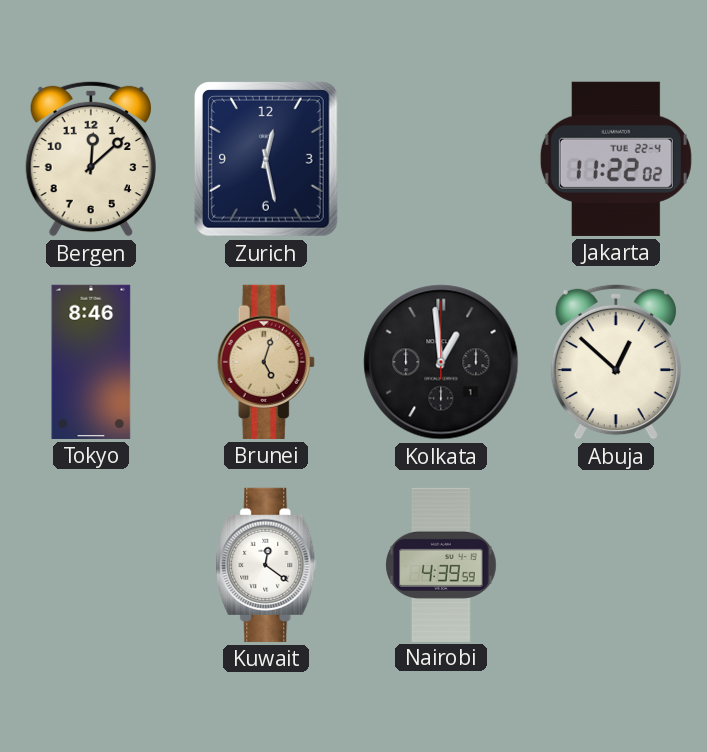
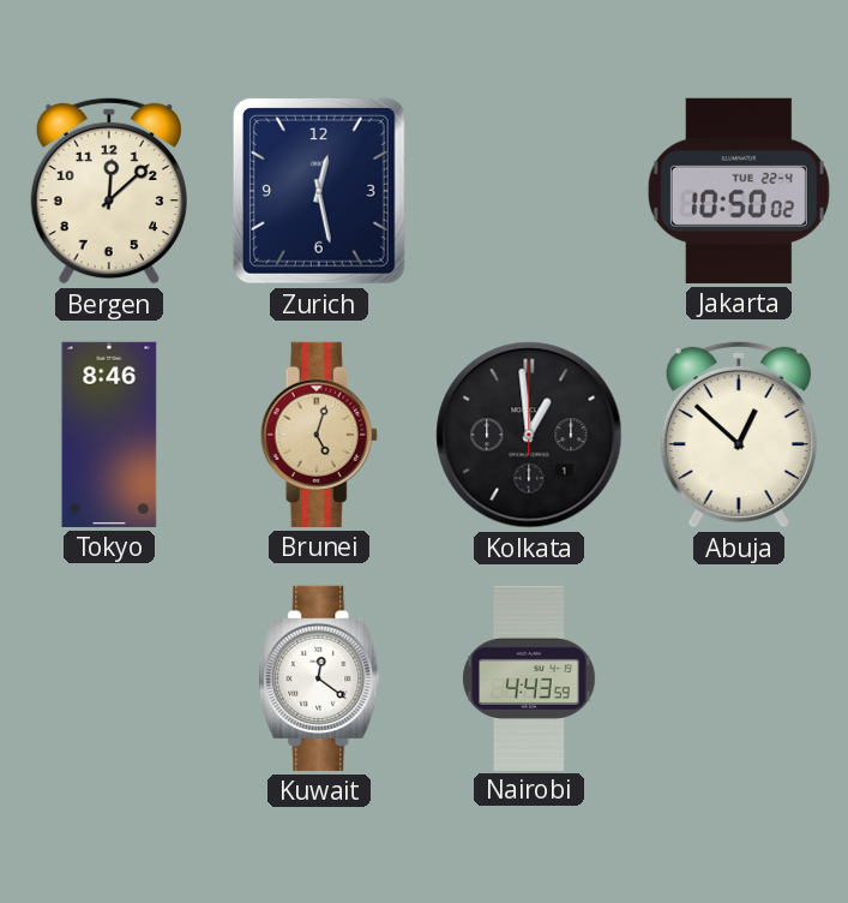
Jakarta: 11:22 -> 10:50
Nairobi: 4:39 -> 4:43
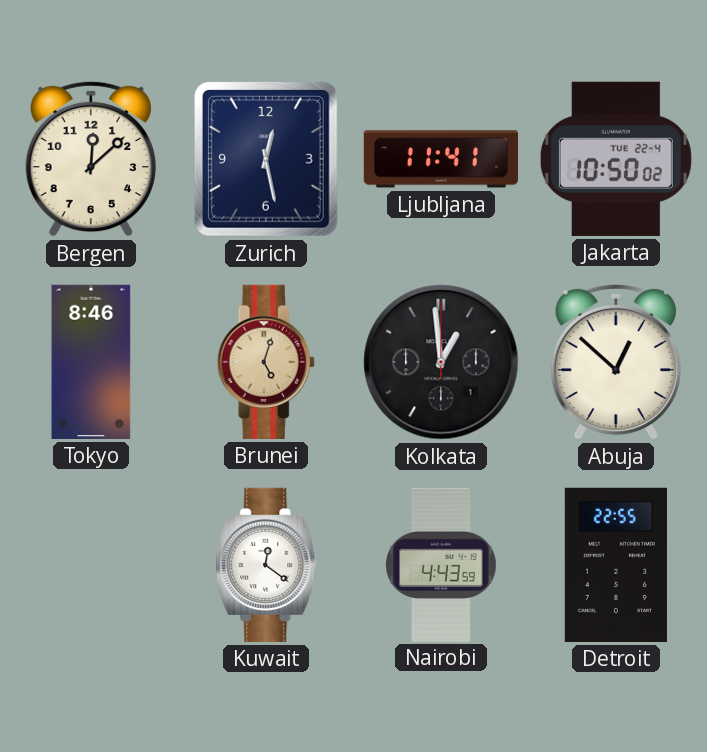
Ljubljana: none -> 11:41
Detroit: none -> 22:55
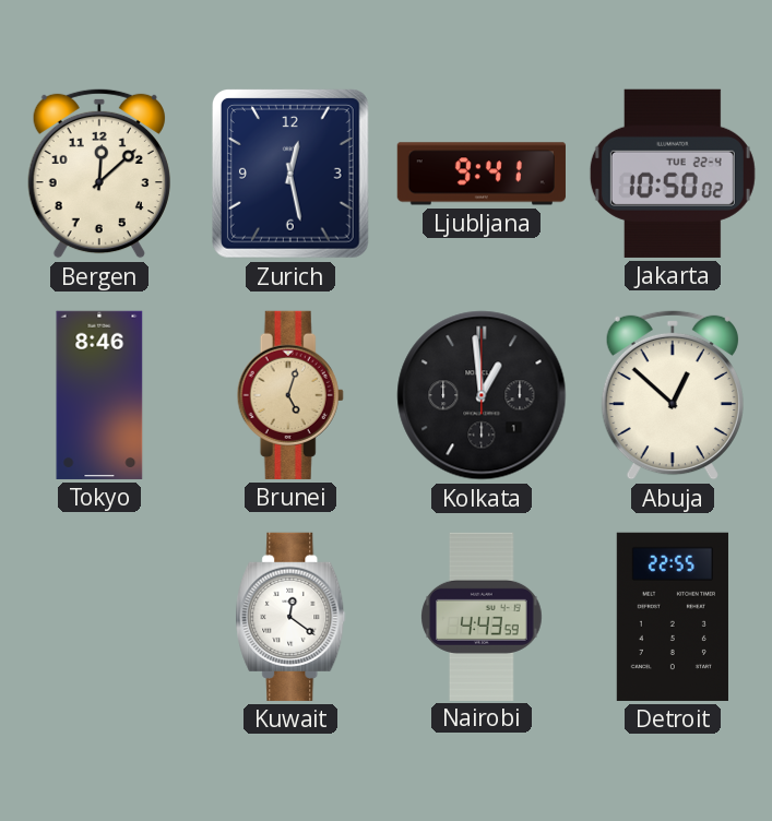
Ljubljana: 11:41 -> 9:41
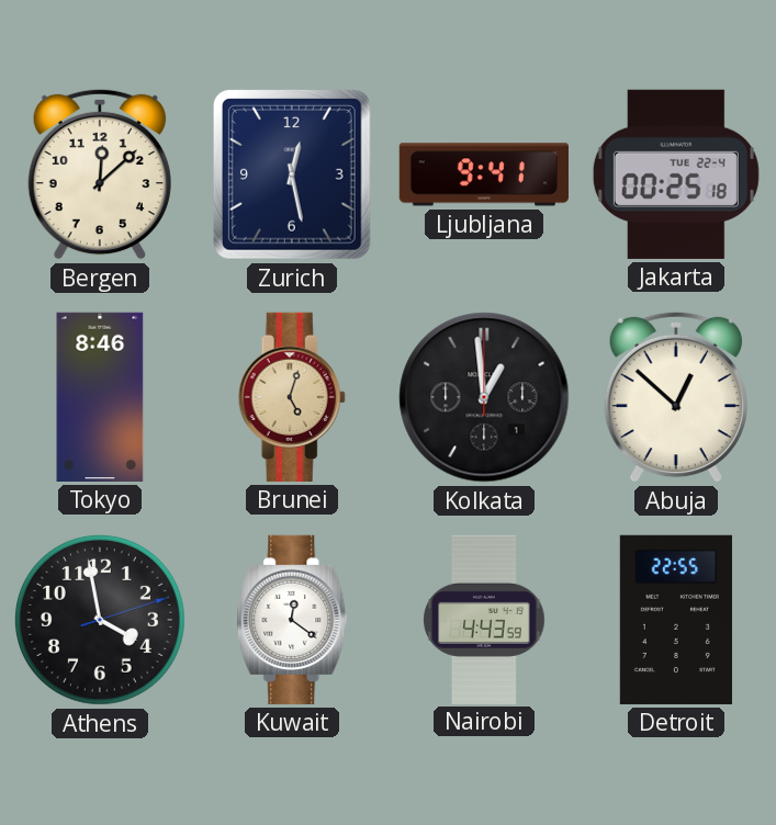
Jakarta: 10:50 -> 00:25
Athens: none -> 3:58
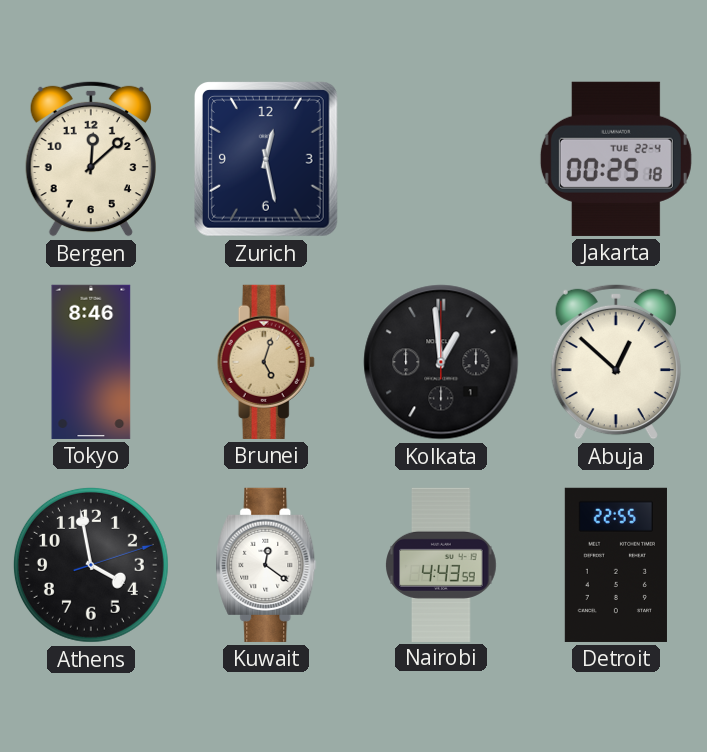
Ljubljana: 9:41 -> none
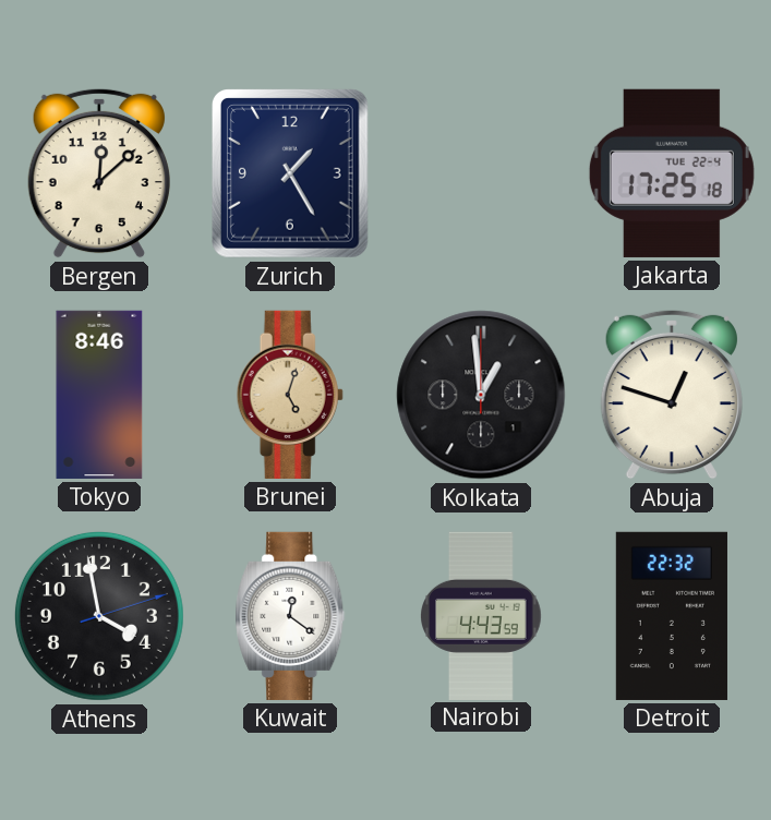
Zurich: 12:28 -> 1:25
Jakarta: 00:25 -> 17:25
Abuja: 12:52 -> 12:48
Detroit: 22:55 -> 22:32
